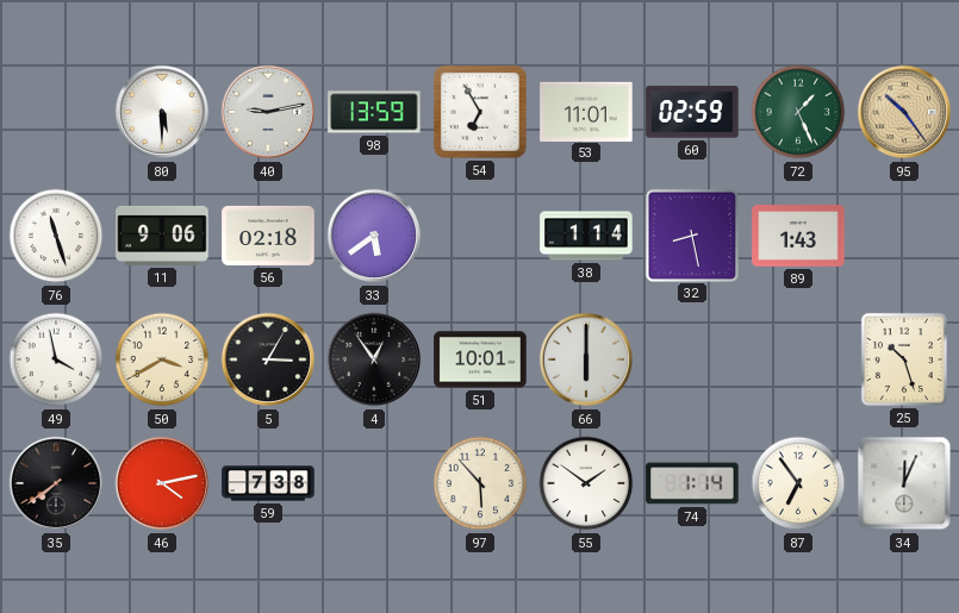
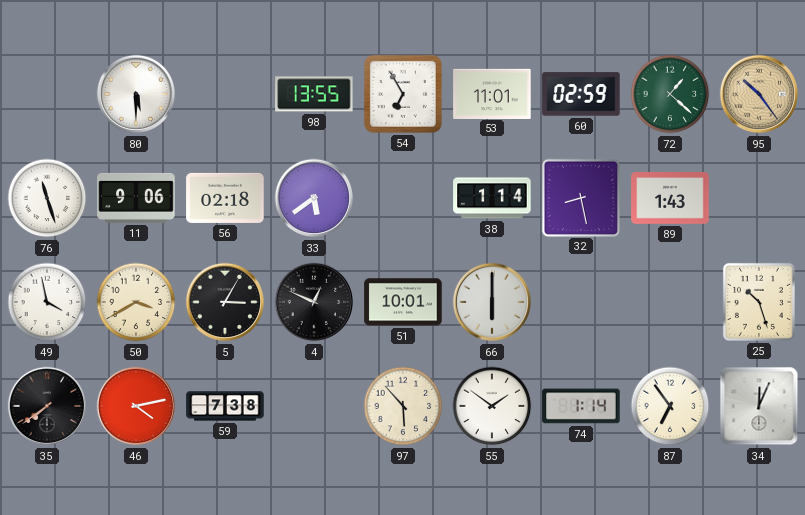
40: 9:13 -> none
98: 13:59 -> 13:55
72: 1:26 -> 1:22
4: 12:54 -> 12:49
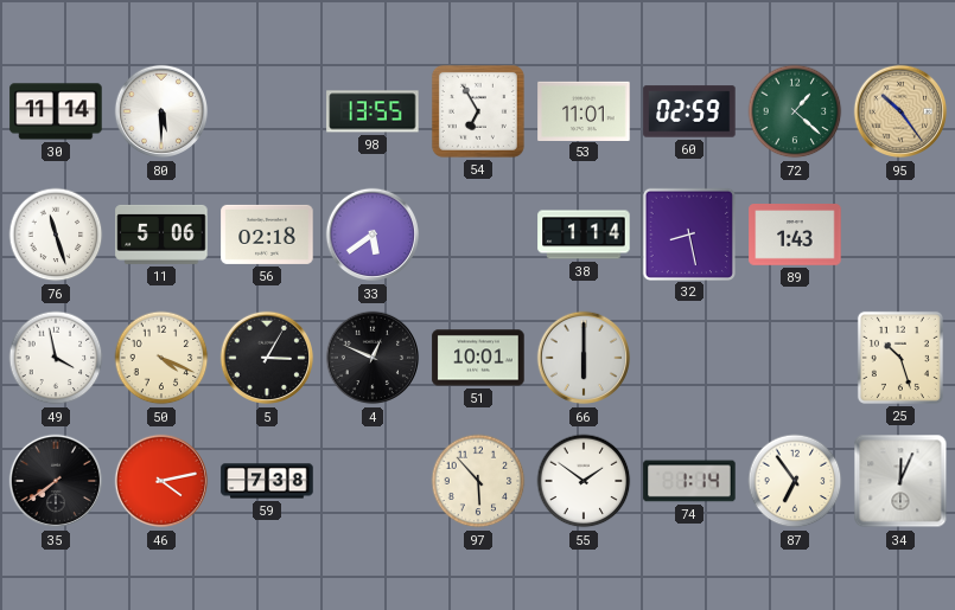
30: none -> 11:14
11: 9:06 -> 5:06
50: 3:40 -> 4:19
